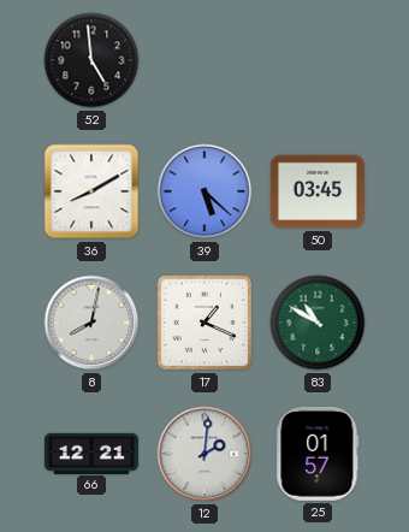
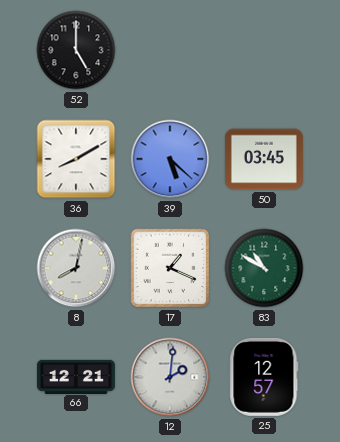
52: 4:59 -> 5:00
25: 01:57 -> 12:57
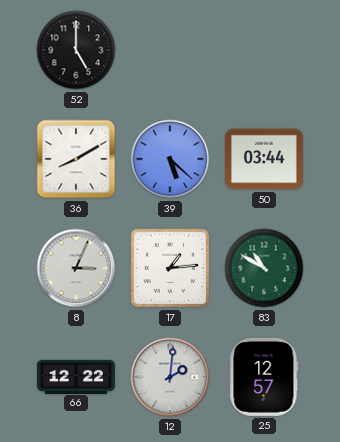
50: 03:45 -> 03:44
8: 8:02 -> 3:04
17: 1:19 -> 1:14
66: 12:21 -> 12:22
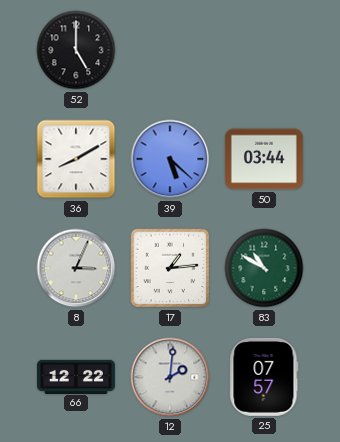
25: 12:57 -> 07:57
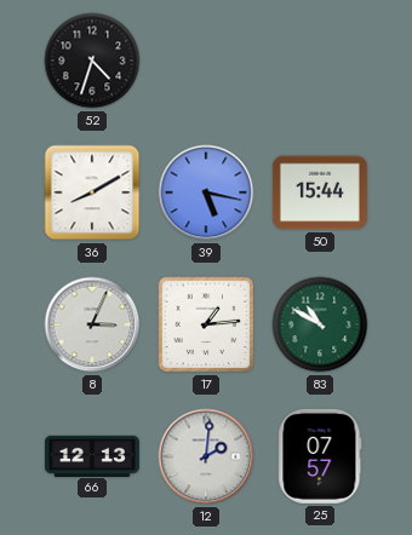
52: 5:00 -> 4:33
39: 5:22 -> 5:17
50: 03:44 -> 15:44
66: 12:22 -> 12:13
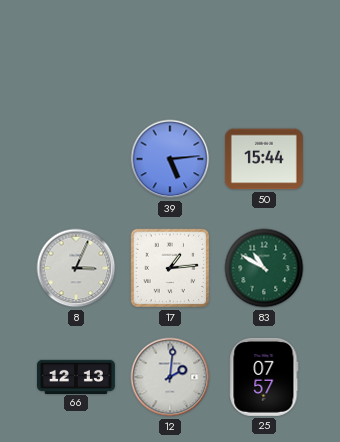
52: 4:33 -> none
36: 8:10 -> none
39: 5:17 -> 5:14
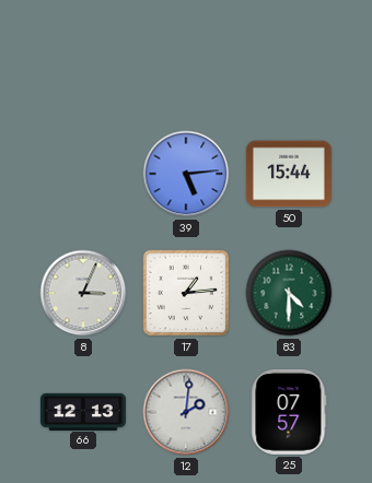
83: 10:50 -> 4:30
